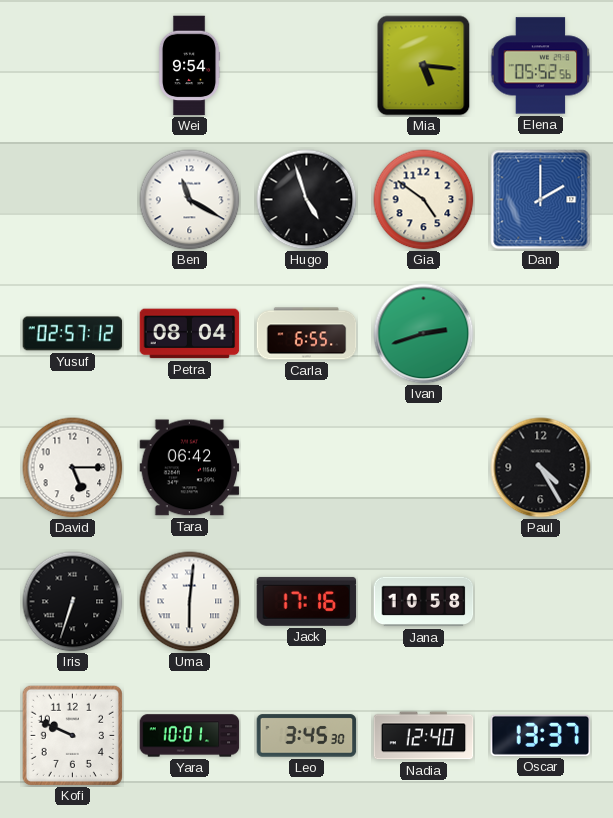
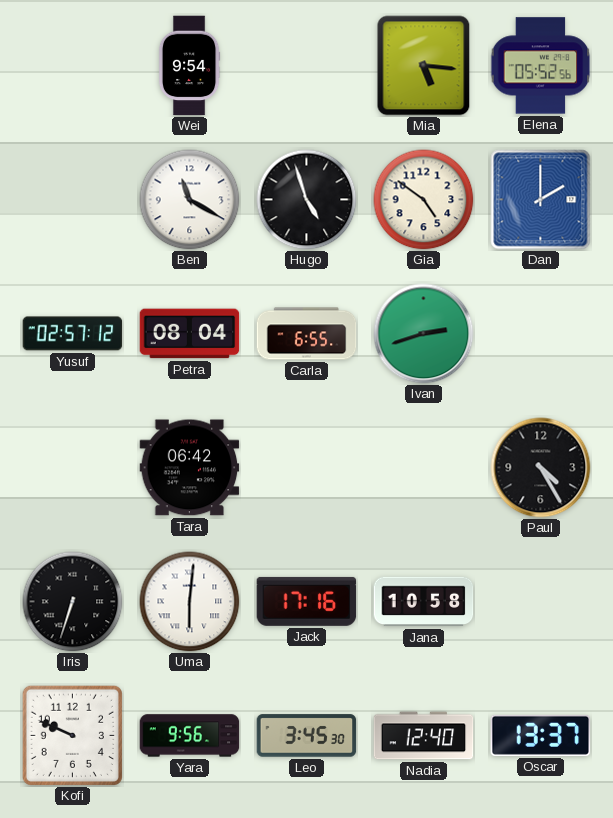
David: 5:15 -> none
Yara: 10:01 -> 9:56
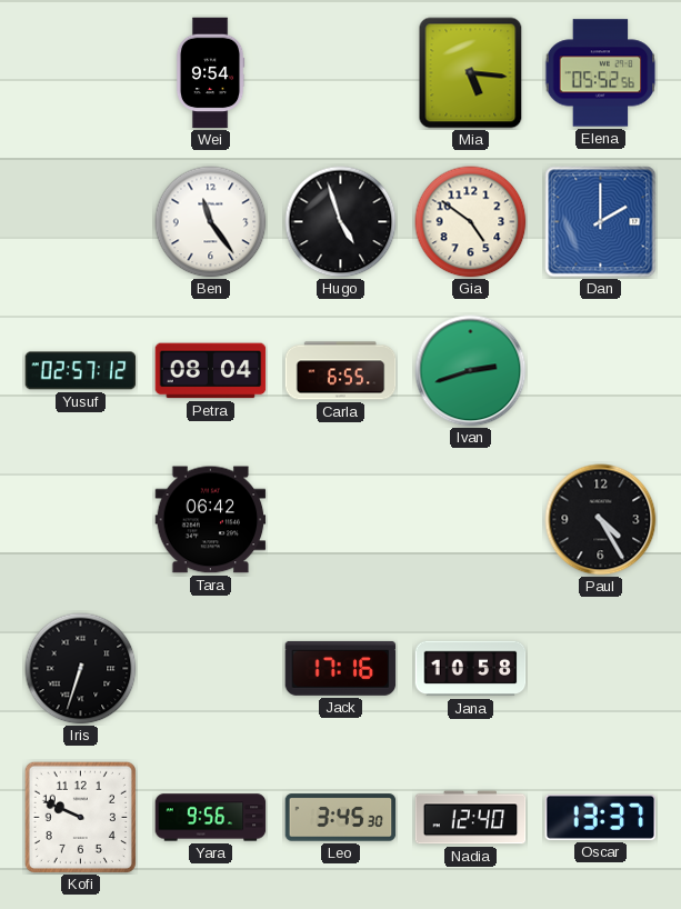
Ben: 11:20 -> 11:24
Uma: 6:01 -> none
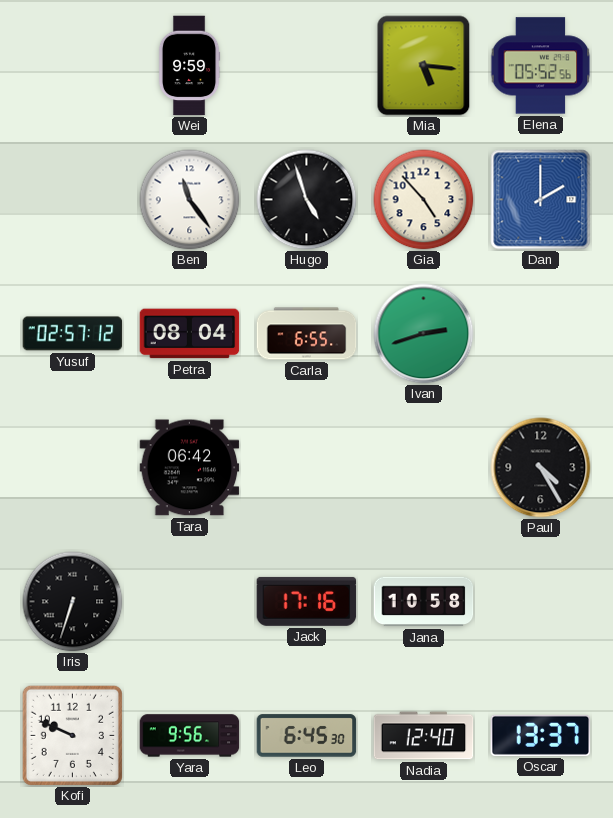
Wei: 9:54 -> 9:59
Gia: 4:51 -> 4:53
Leo: 3:45 -> 6:45
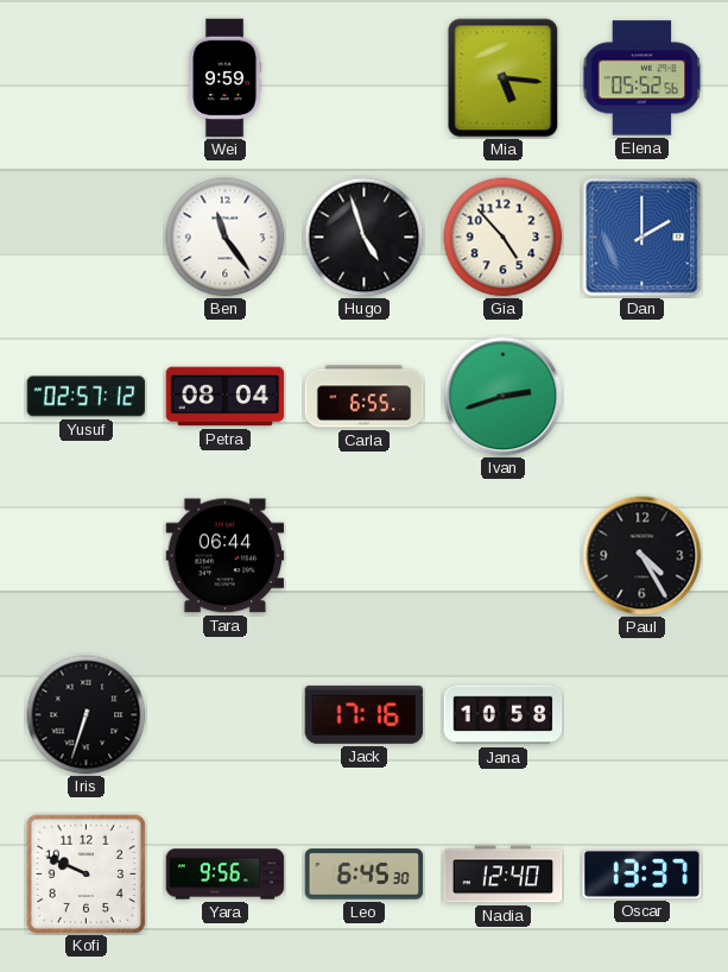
Tara: 06:42 -> 06:44
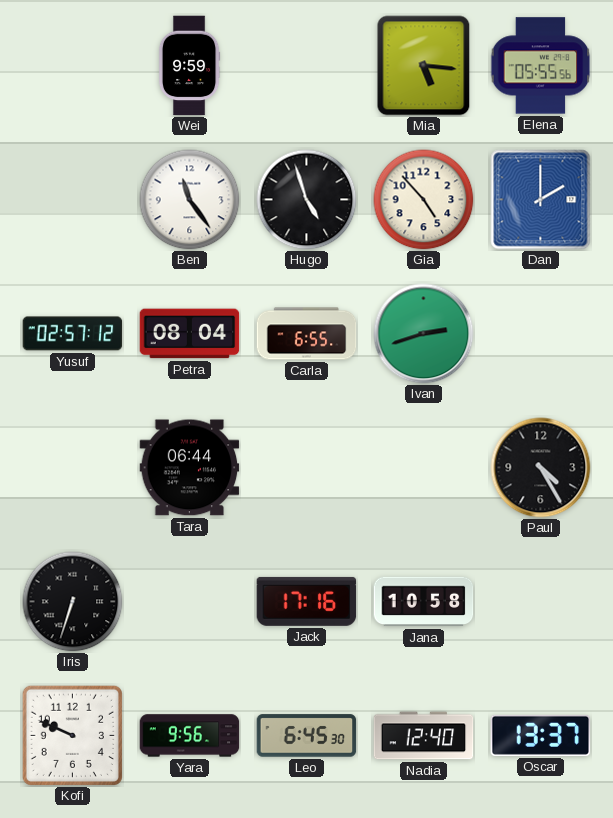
Elena: 05:52 -> 05:55
